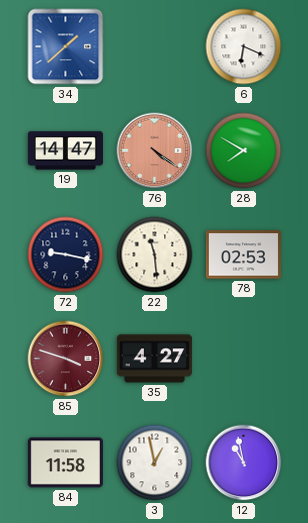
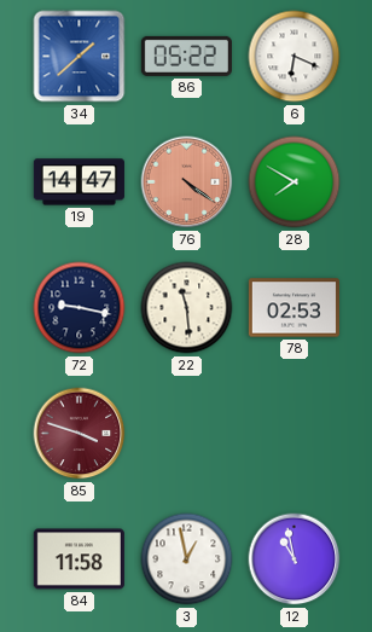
86: none -> 05:22
35: 4:27 -> none
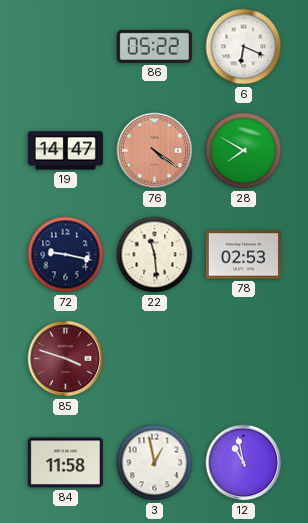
34: 1:38 -> none
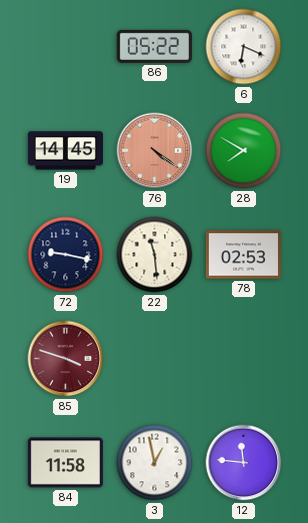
19: 14:47 -> 14:45
12: 10:58 -> 11:46
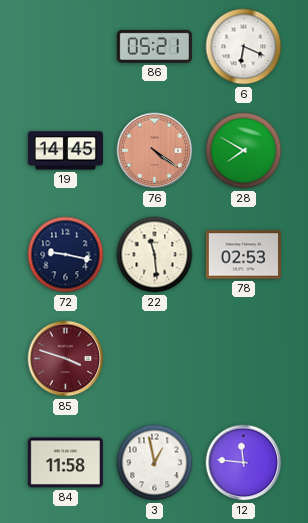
86: 05:22 -> 05:21
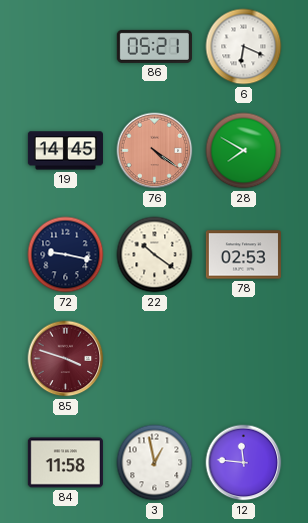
22: 11:29 -> 10:21
